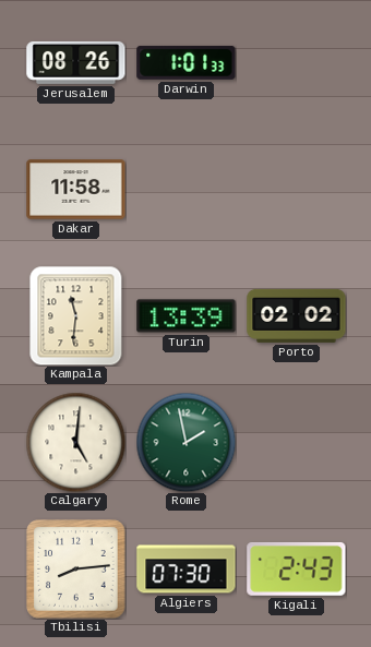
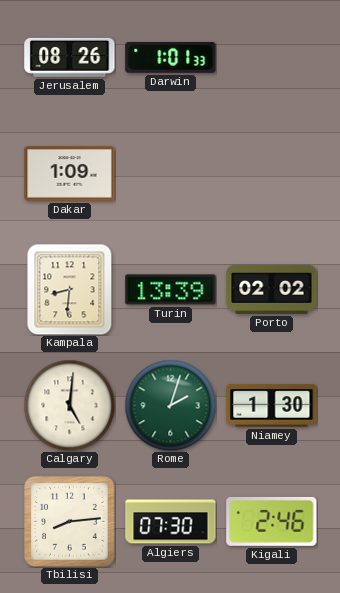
Dakar: 11:58 -> 1:09
Kampala: 11:31 -> 8:31
Rome: 1:58 -> 2:03
Niamey: none -> 1:30
Kigali: 2:43 -> 2:46
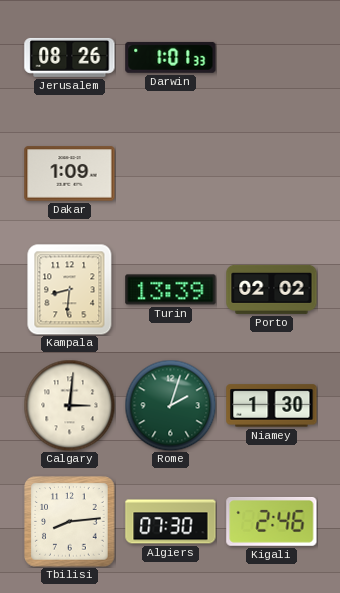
Calgary: 5:01 -> 3:01
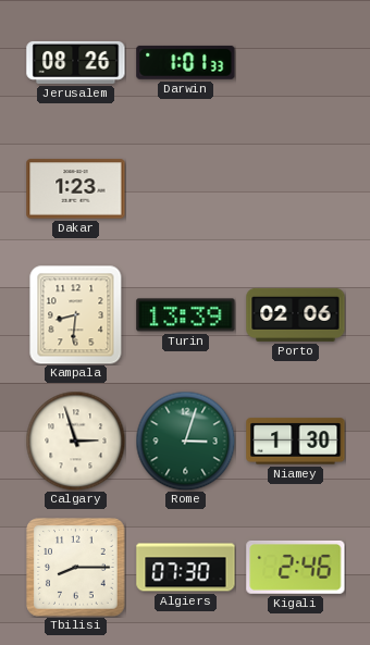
Dakar: 1:09 -> 1:23
Porto: 02:02 -> 02:06
Calgary: 3:01 -> 2:57
Rome: 2:03 -> 3:03
Tbilisi: 8:14 -> 8:15
